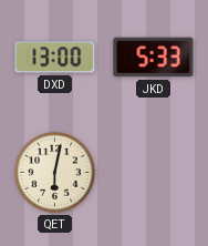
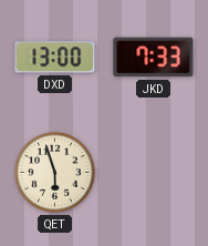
JKD: 5:33 -> 7:33
QET: 6:02 -> 5:57
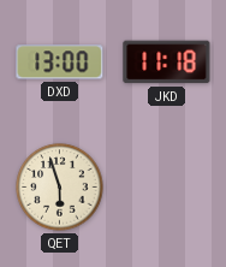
JKD: 7:33 -> 11:18
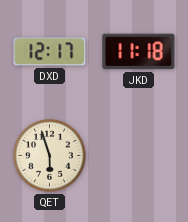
DXD: 13:00 -> 12:17
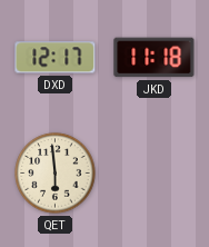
QET: 5:57 -> 5:59
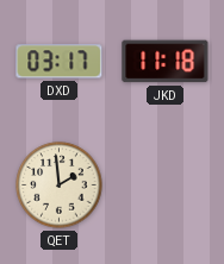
DXD: 12:17 -> 03:17
QET: 5:59 -> 1:59
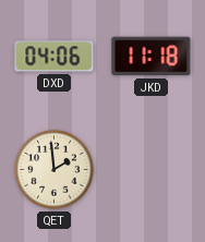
DXD: 03:17 -> 04:06
